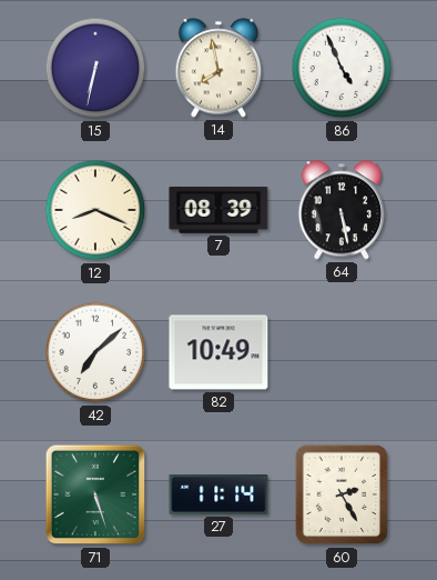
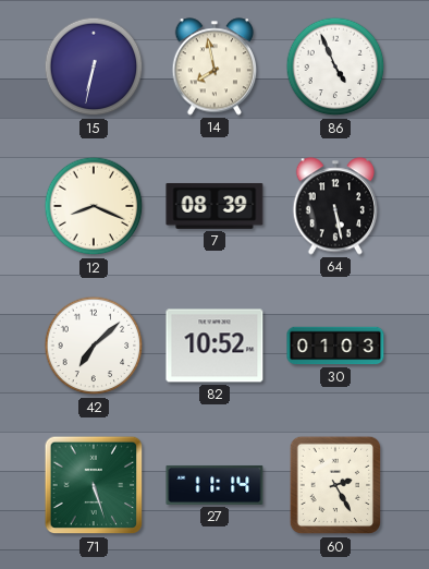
82: 10:49 -> 10:52
30: none -> 01:03
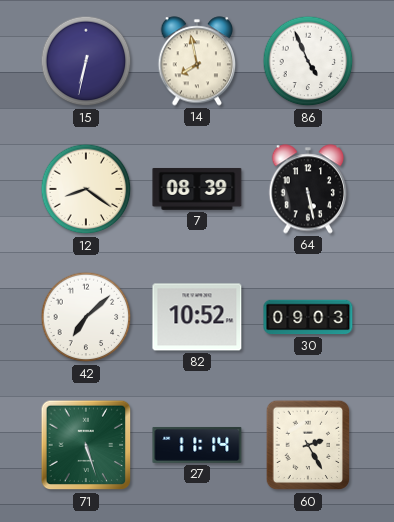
12: 8:19 -> 8:21
30: 01:03 -> 09:03
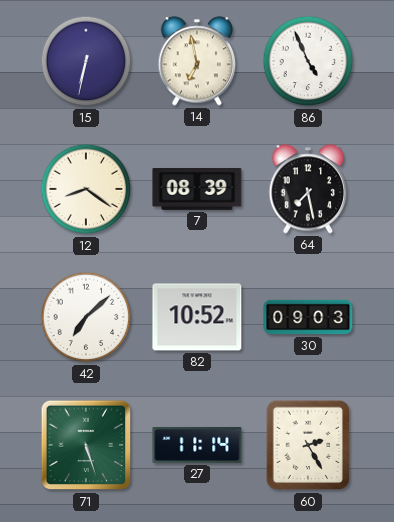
14: 7:58 -> 6:58
64: 5:28 -> 7:28
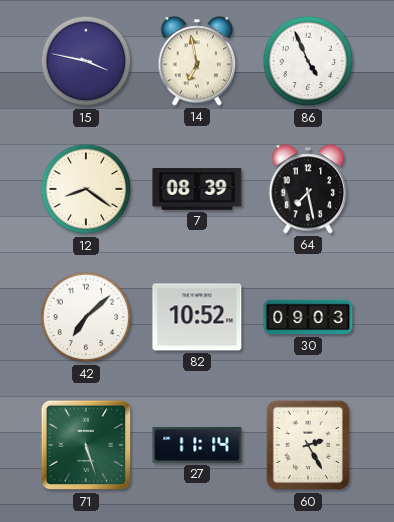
15: 6:32 -> 3:47
